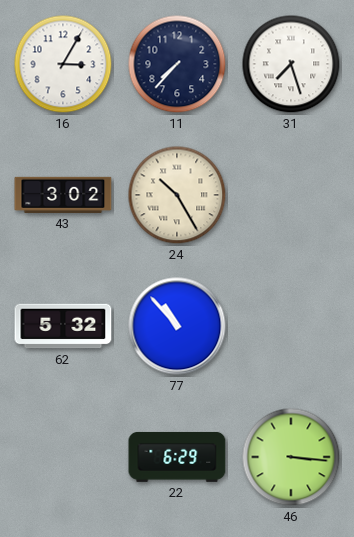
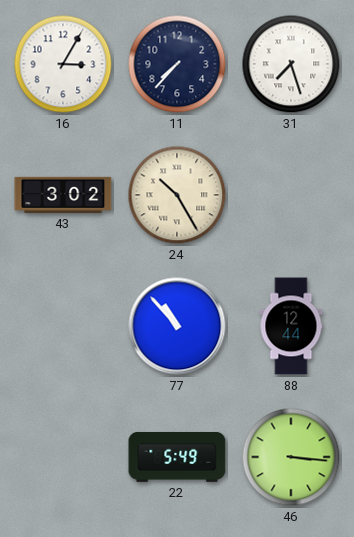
62: 5:32 -> none
88: none -> 12:44
22: 6:29 -> 5:49
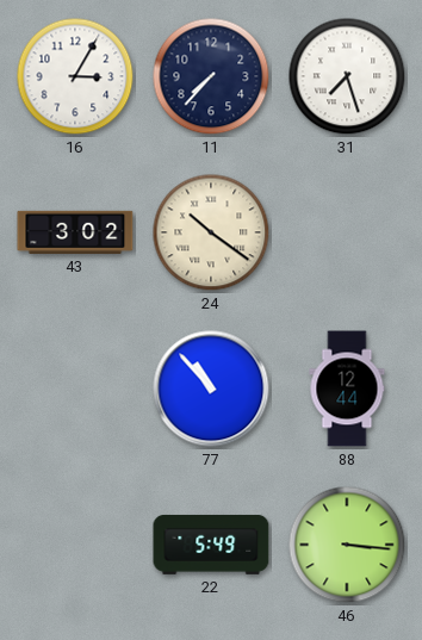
24: 10:25 -> 10:21
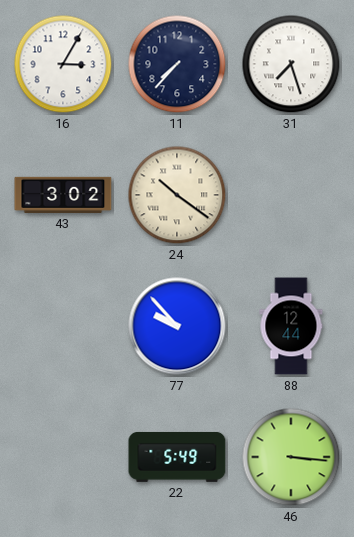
77: 10:53 -> 9:53
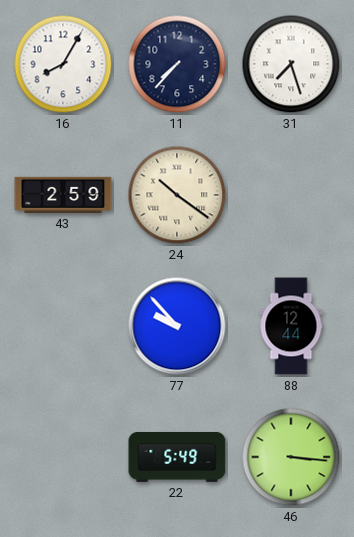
16: 3:05 -> 8:05
43: 3:02 -> 2:59
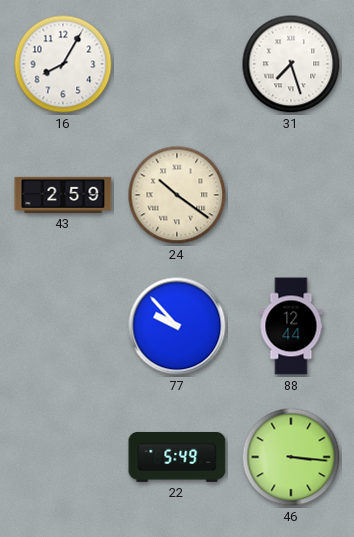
11: 7:37 -> none
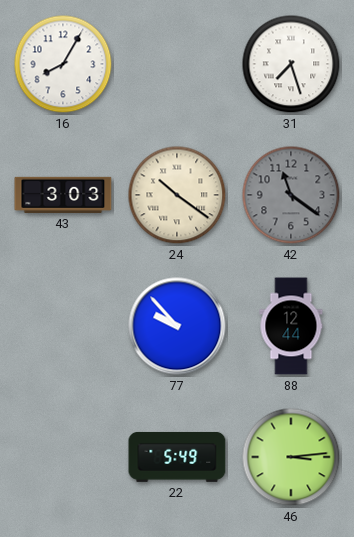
43: 2:59 -> 3:03
42: none -> 11:21
46: 3:16 -> 3:14
